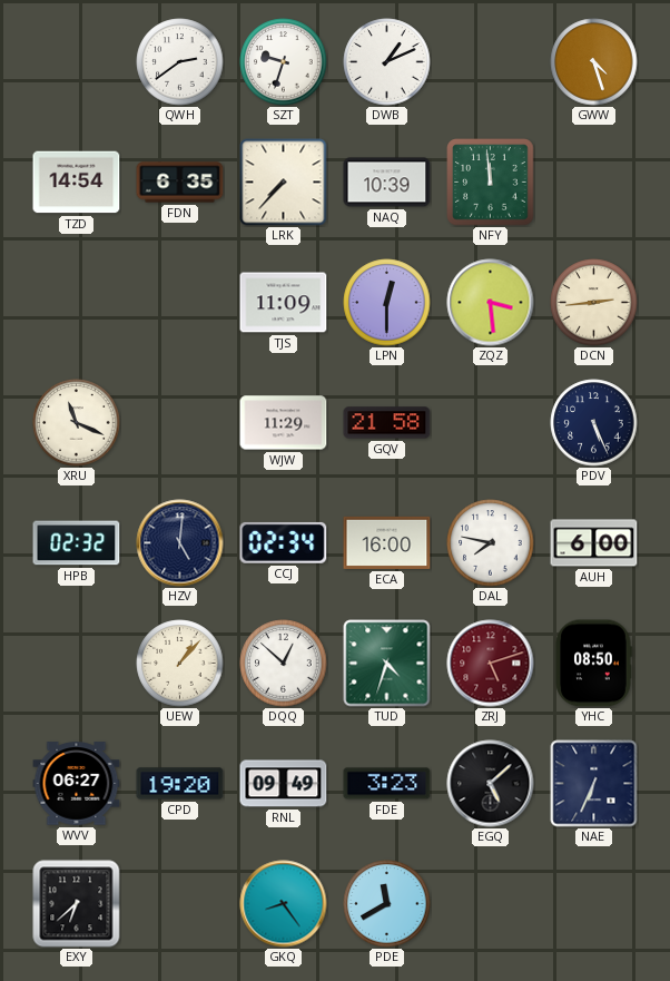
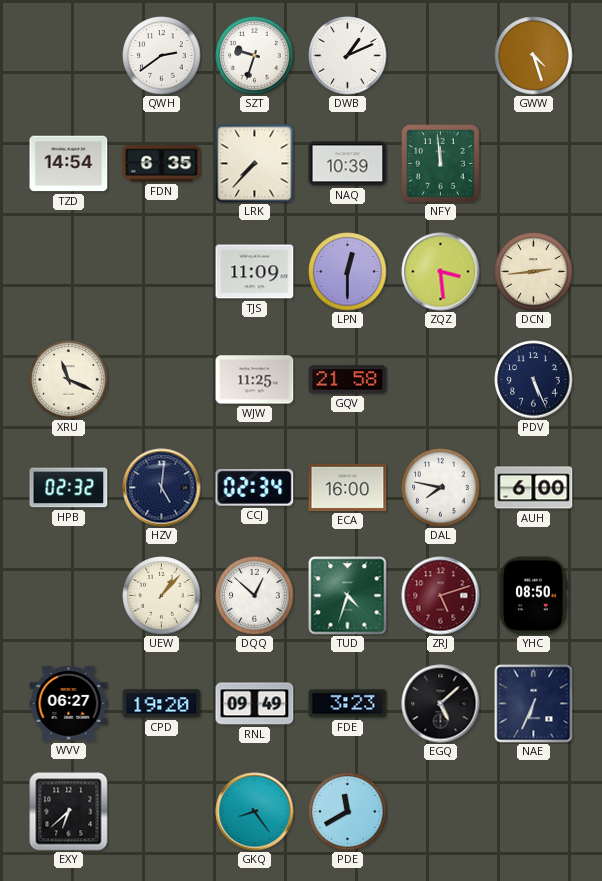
WJW: 11:29 -> 11:25
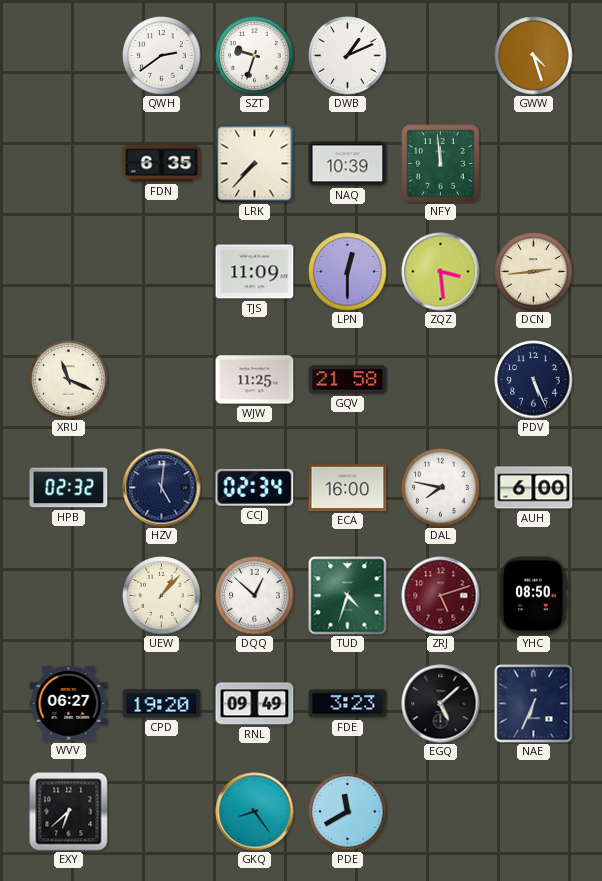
TZD: 14:54 -> none
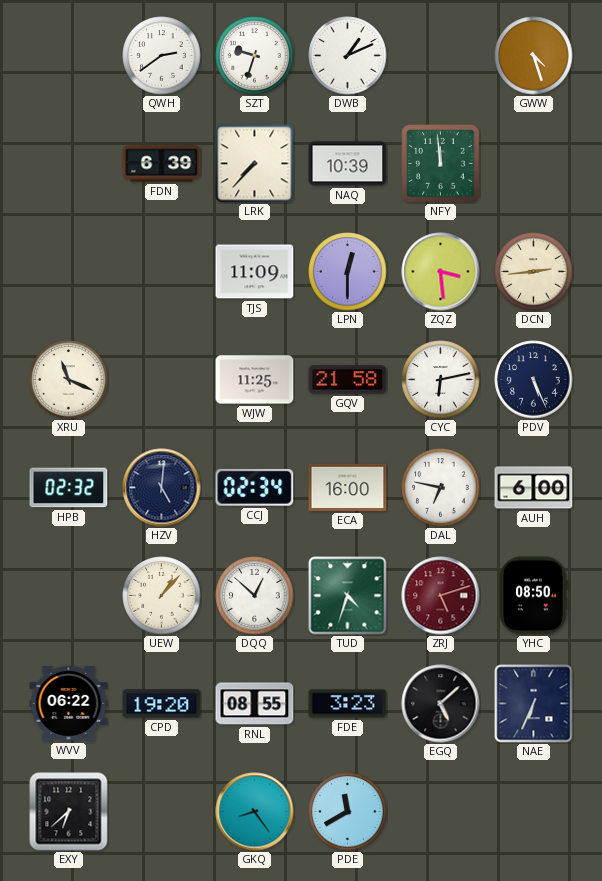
FDN: 6:35 -> 6:39
CYC: none -> 6:13
DAL: 7:47 -> 6:47
WVV: 06:27 -> 06:22
RNL: 09:49 -> 08:55
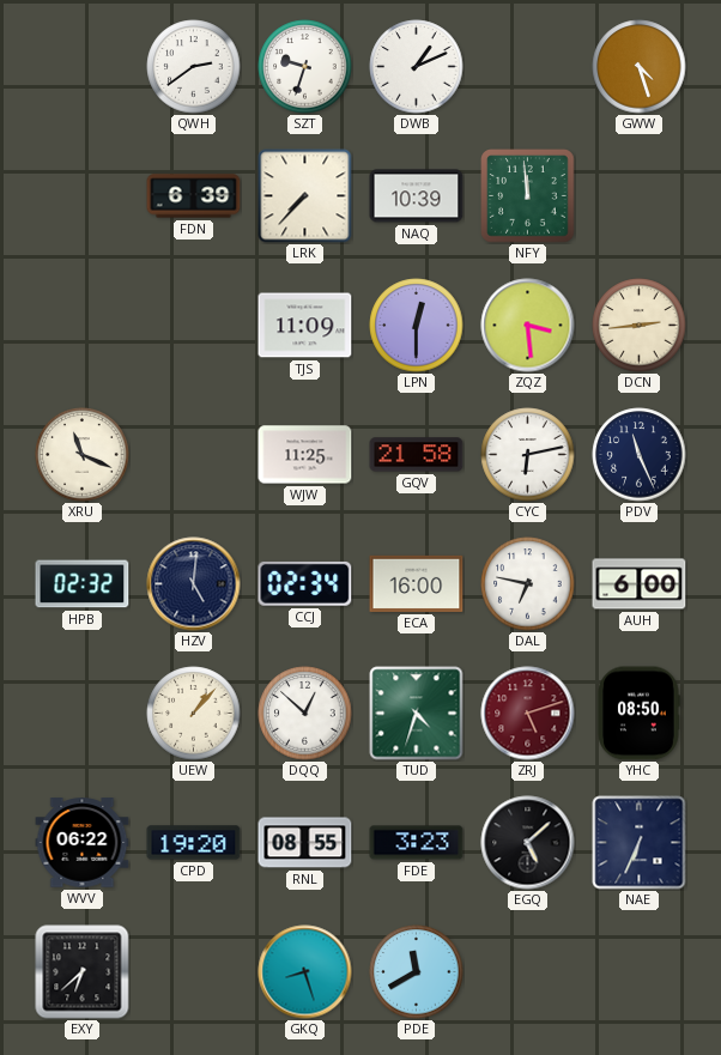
PDV: 5:26 -> 11:26
GKQ: 8:24 -> 8:27
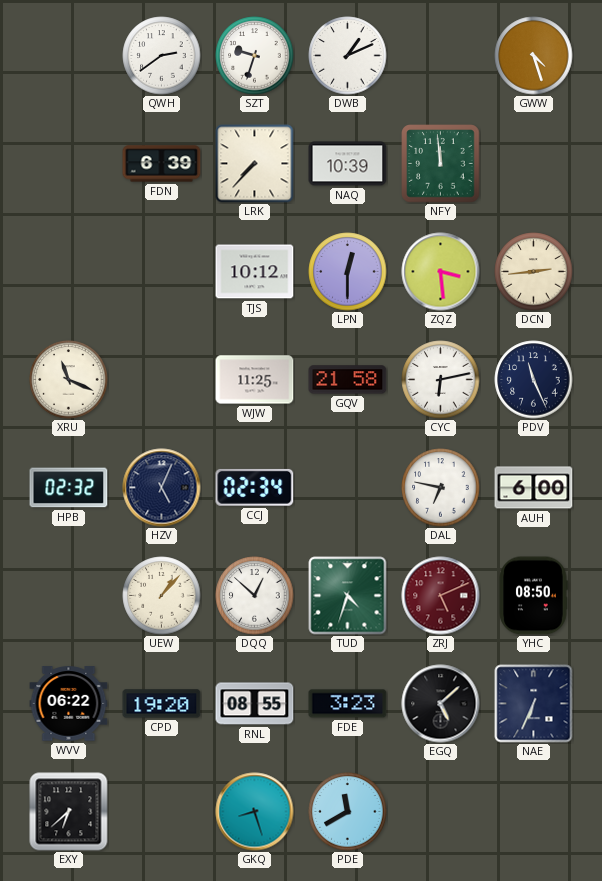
TJS: 11:09 -> 10:12
HZV: 5:01 -> 5:04
ECA: 16:00 -> none
ZRJ: 5:12 -> 5:11
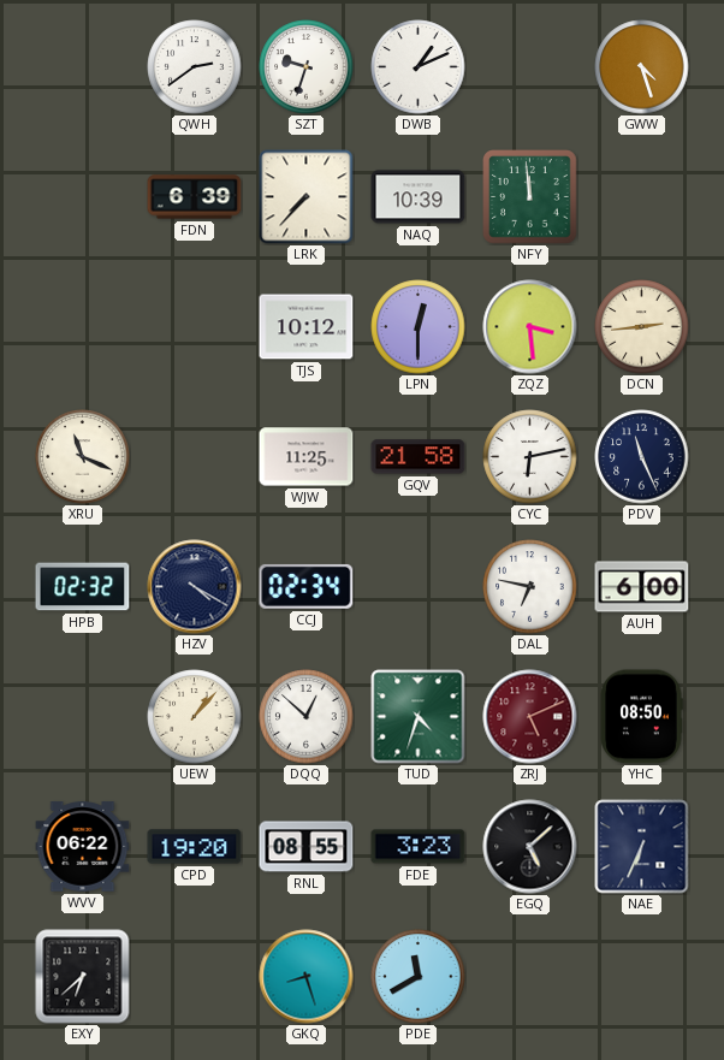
HZV: 5:04 -> 4:20
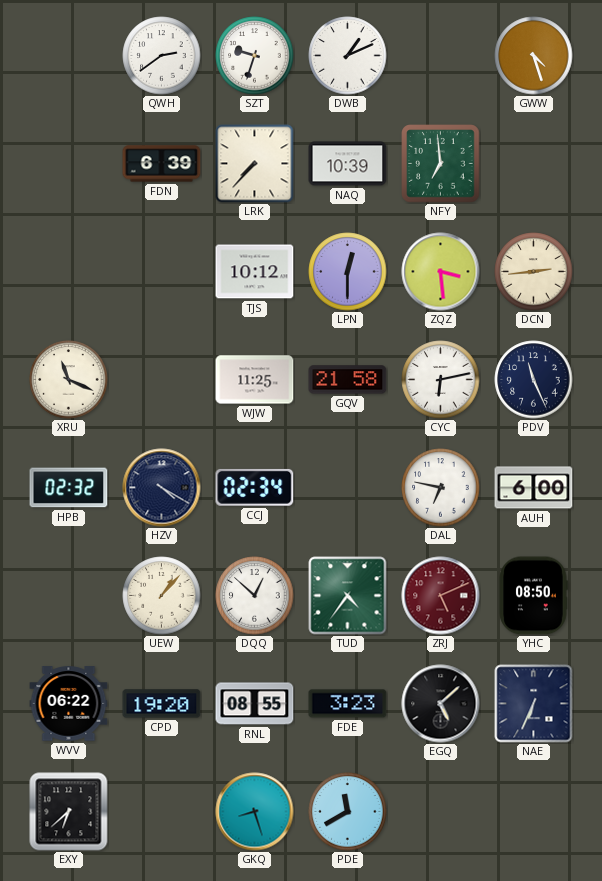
NFY: 11:59 -> 6:59
TUD: 4:33 -> 4:36
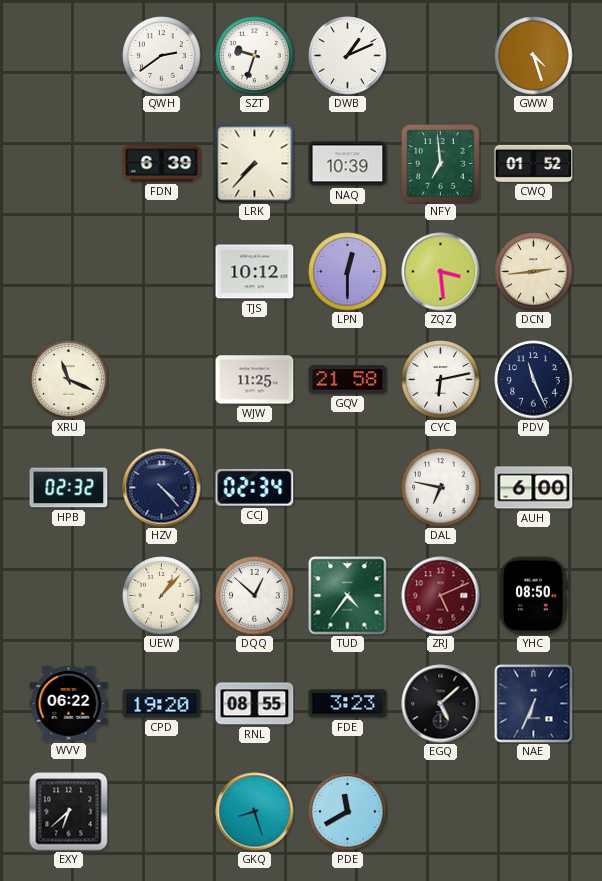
CWQ: none -> 01:52
HZV: 4:20 -> 4:23
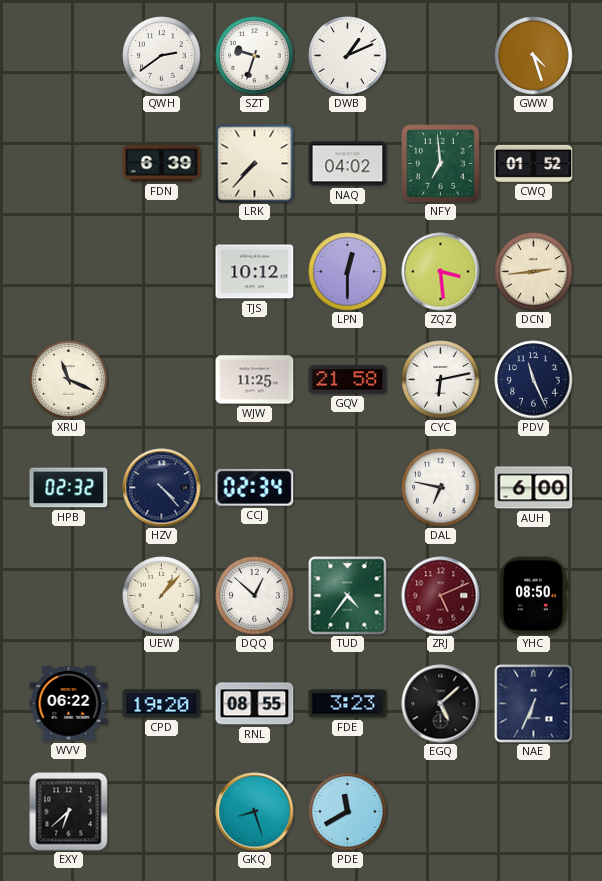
NAQ: 10:39 -> 04:02
